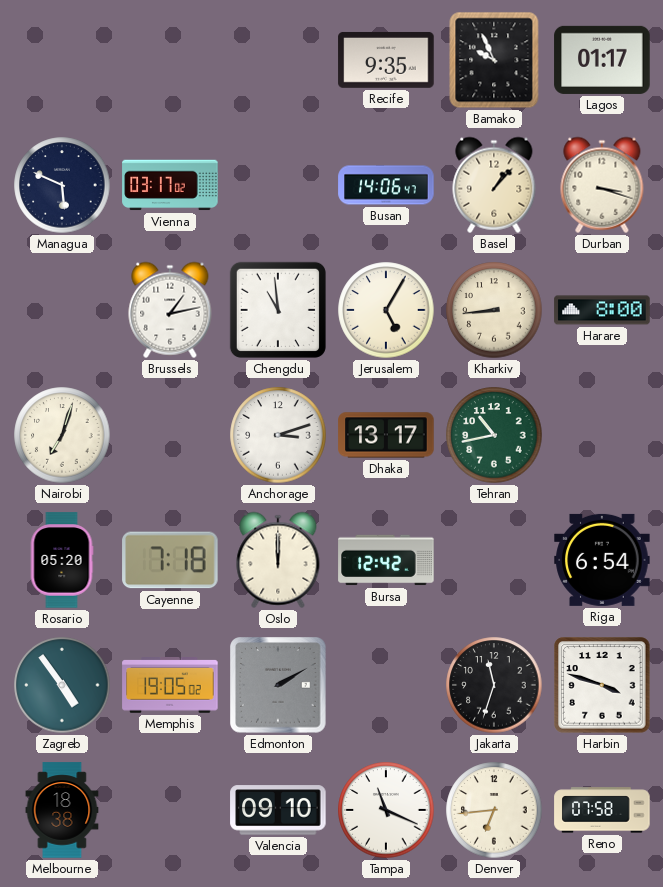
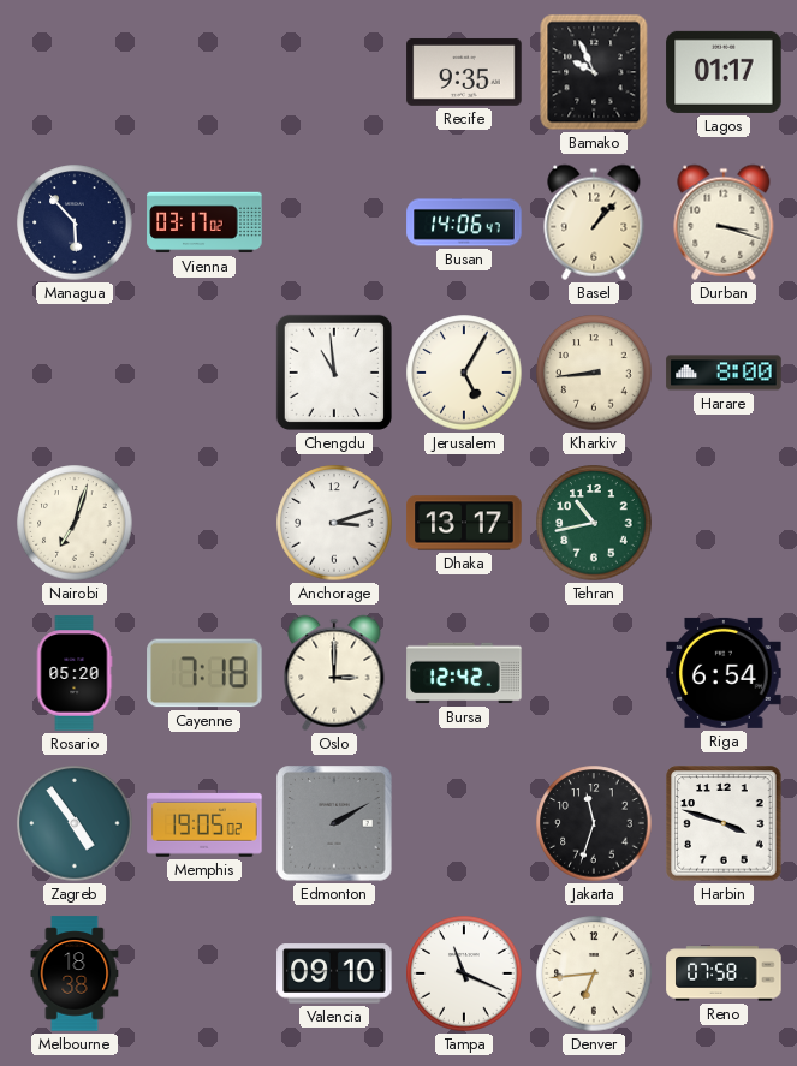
Managua: 5:49 -> 5:53
Brussels: 1:13 -> none
Oslo: 12:00 -> 3:00
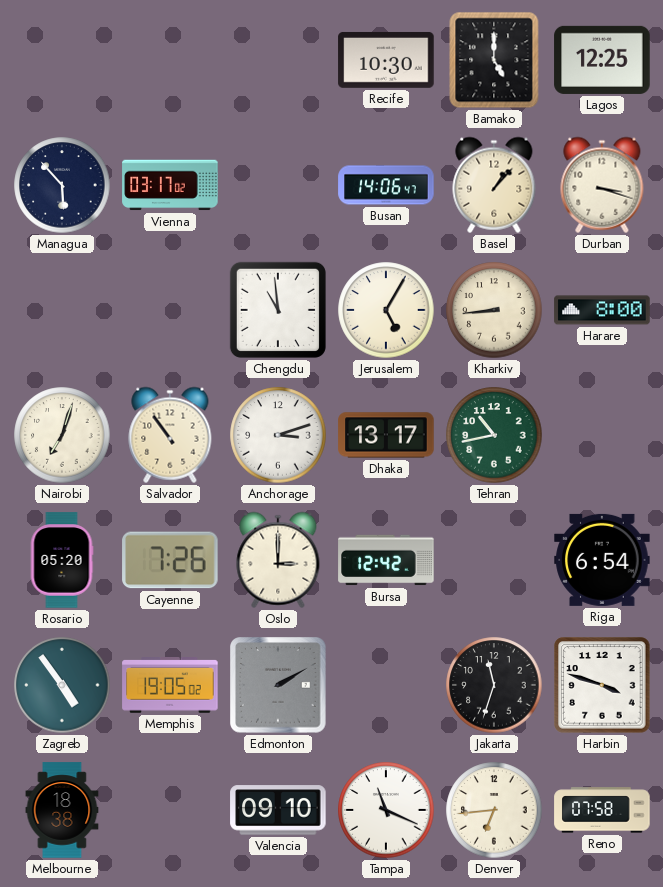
Recife: 9:35 -> 10:30
Bamako: 9:56 -> 5:00
Lagos: 01:17 -> 12:25
Salvador: none -> 10:54
Cayenne: 7:18 -> 7:26
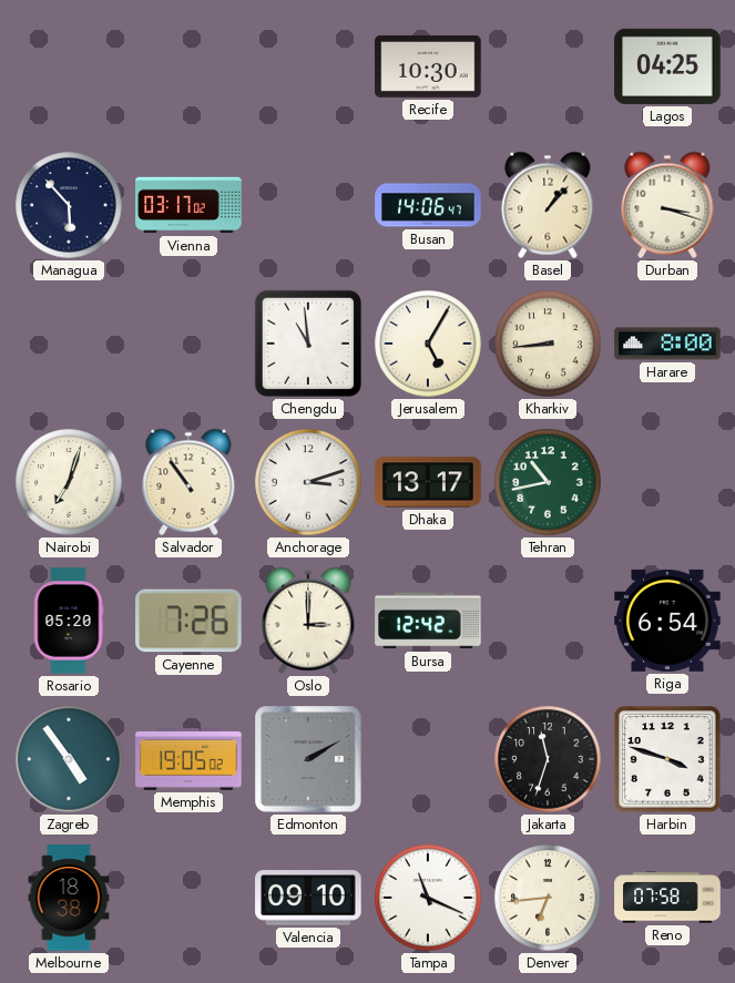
Bamako: 5:00 -> none
Lagos: 12:25 -> 04:25
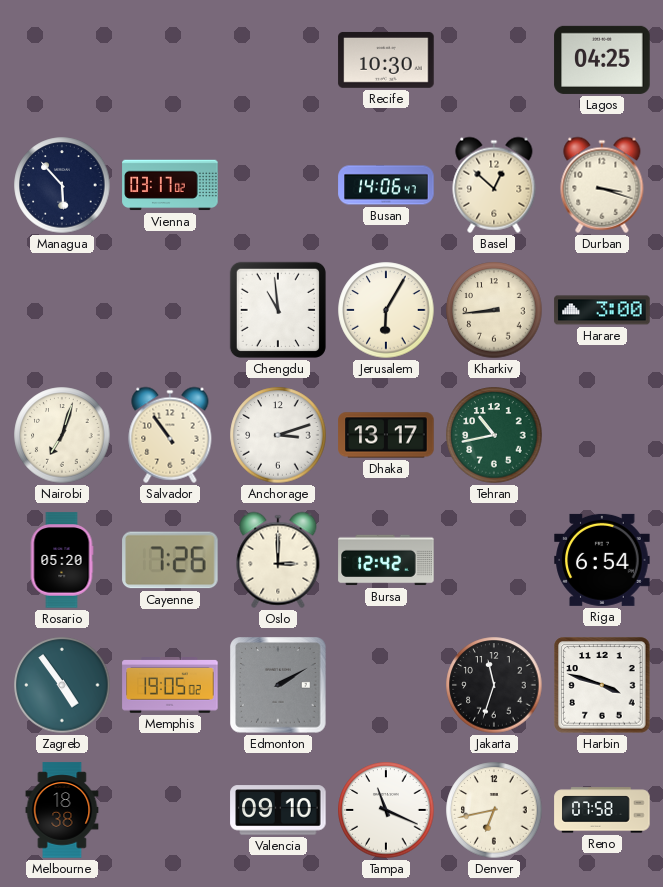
Basel: 1:07 -> 12:52
Jerusalem: 5:05 -> 6:05
Harare: 8:00 -> 3:00
Denver: 6:44 -> 6:43
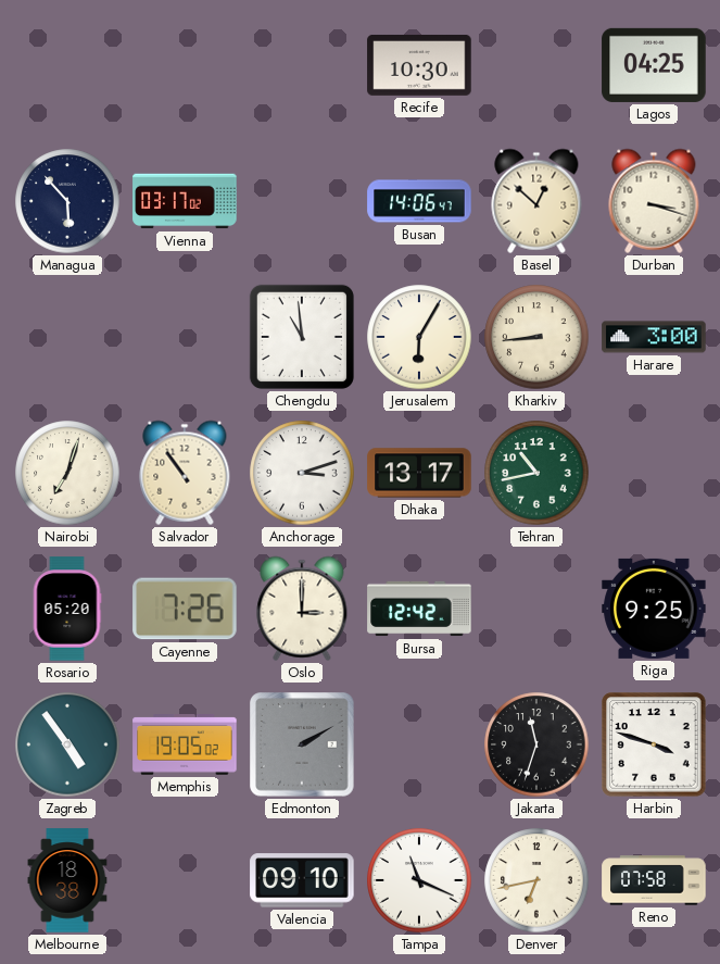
Riga: 6:54 -> 9:25
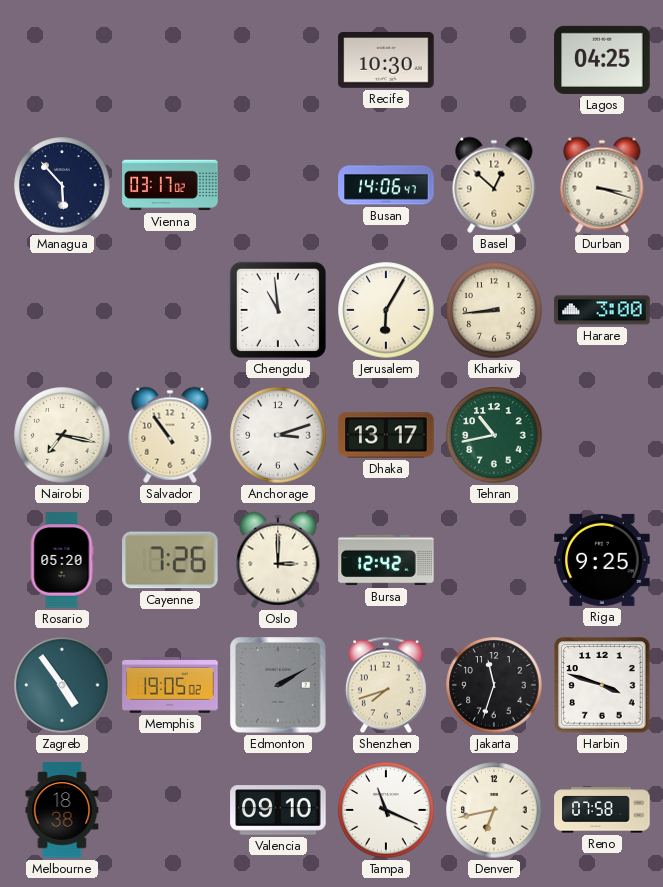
Nairobi: 7:03 -> 7:17
Shenzhen: none -> 7:42
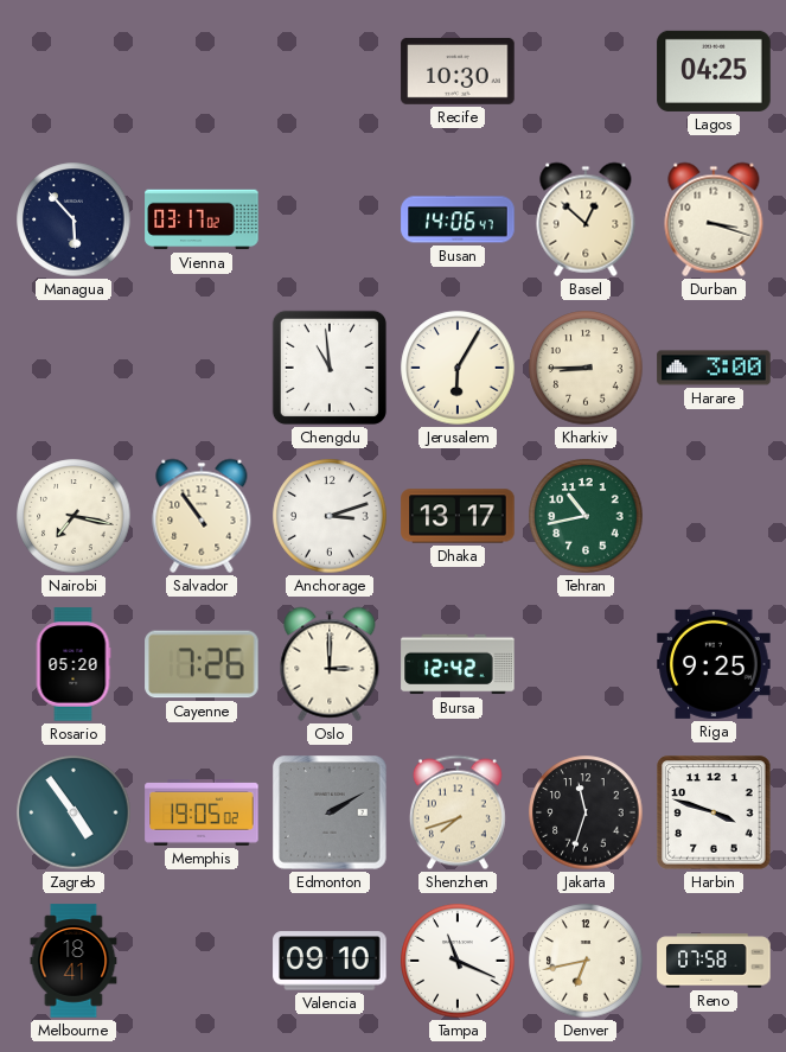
Kharkiv: 8:44 -> 8:45
Melbourne: 18:38 -> 18:41
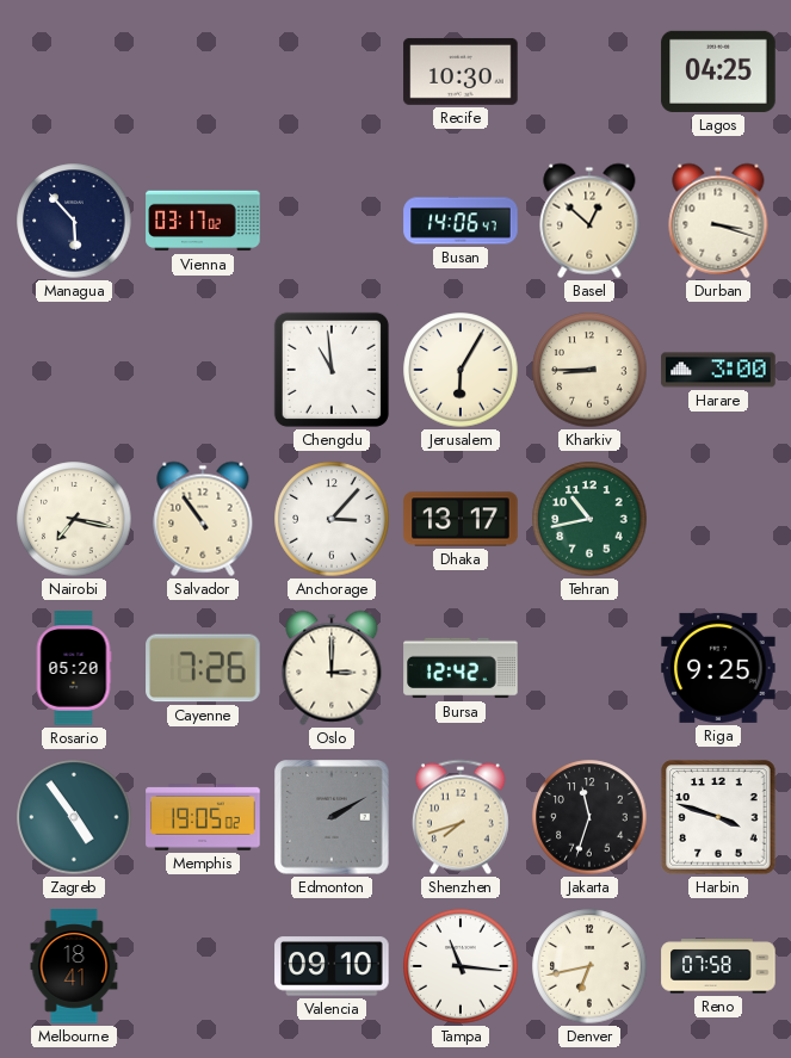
Anchorage: 3:12 -> 3:07
Tampa: 11:19 -> 11:16
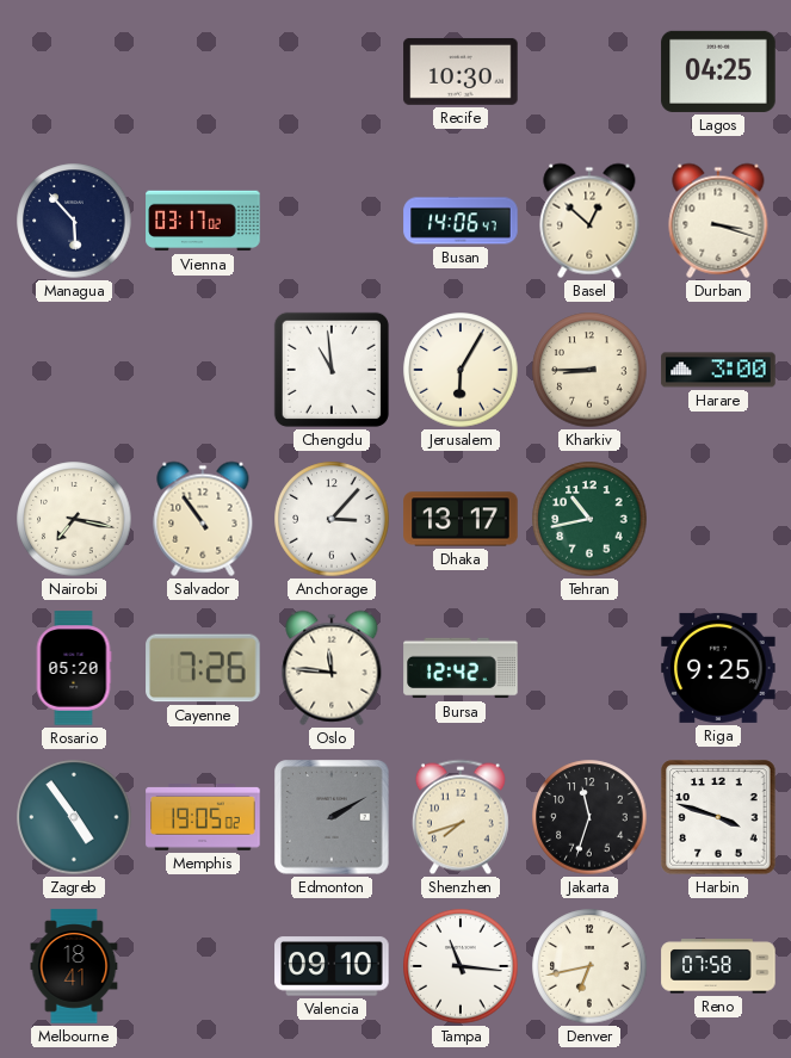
Oslo: 3:00 -> 11:46
